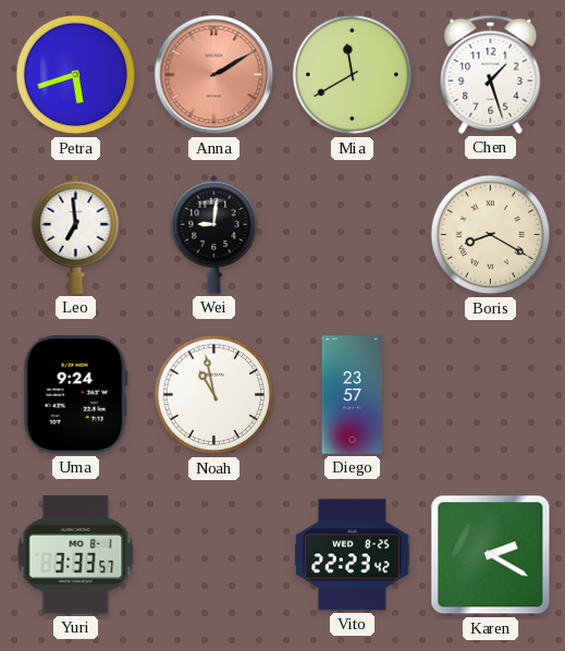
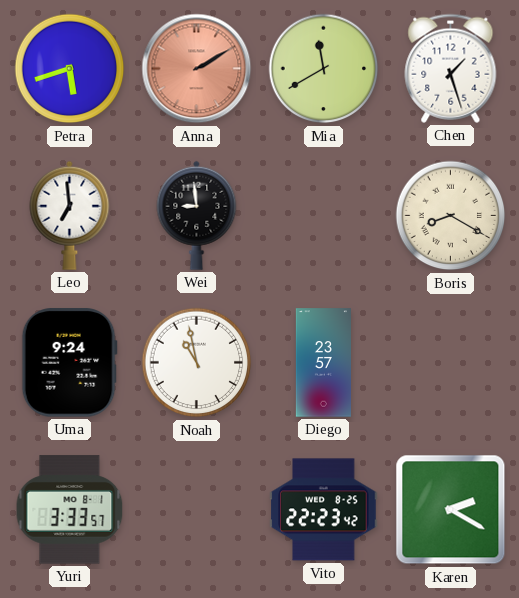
Wei: 9:01 -> 8:59
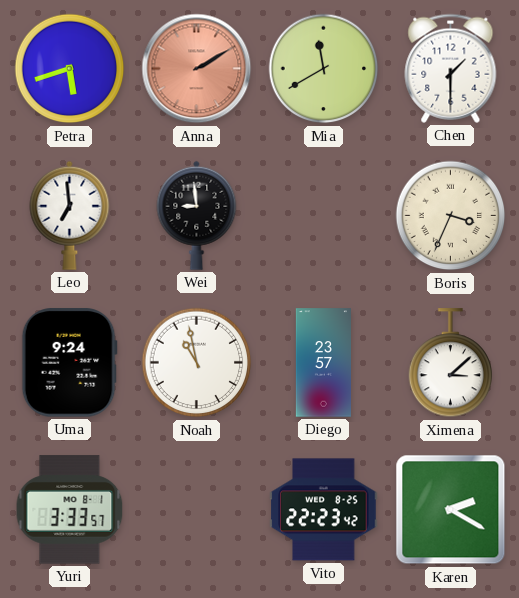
Chen: 1:27 -> 1:30
Boris: 8:20 -> 3:34
Ximena: none -> 3:08
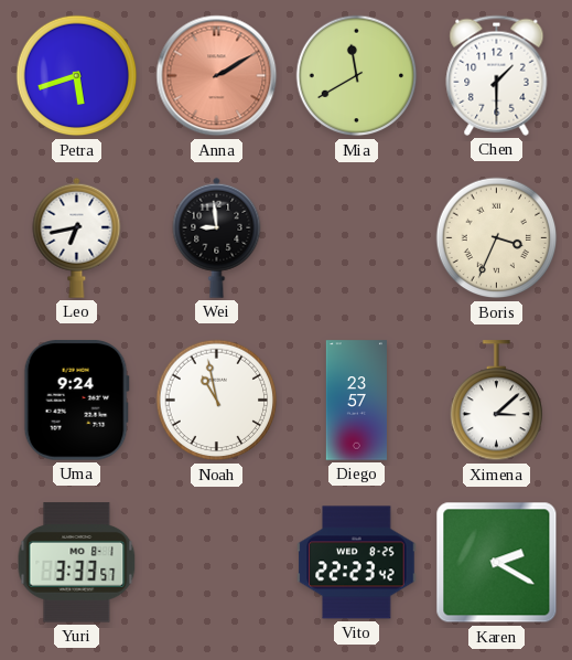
Leo: 6:59 -> 6:43
